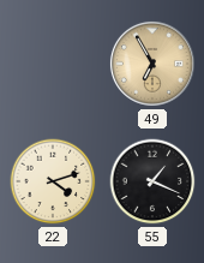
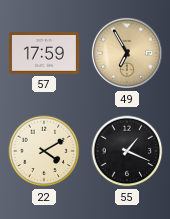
57: none -> 17:59
22: 4:12 -> 4:10
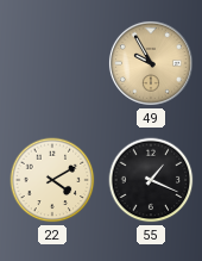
57: 17:59 -> none
49: 6:55 -> 9:55
